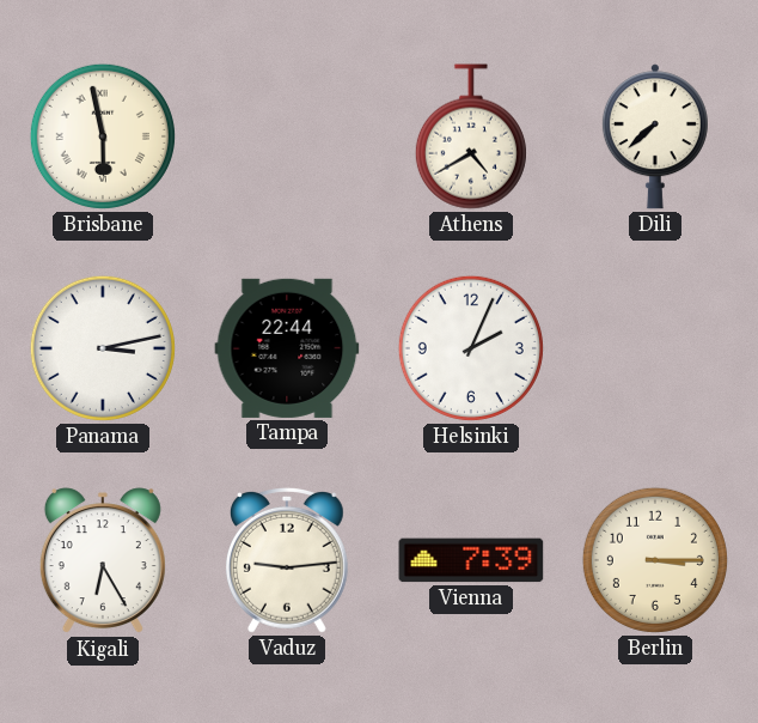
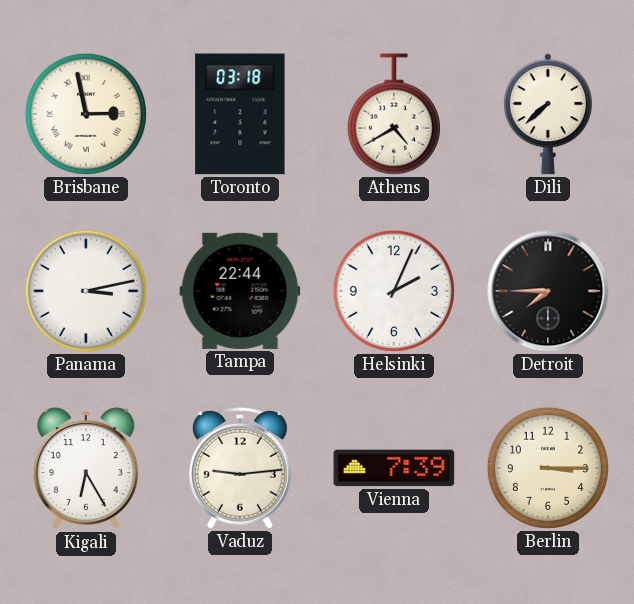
Brisbane: 5:58 -> 2:58
Toronto: none -> 03:18
Detroit: none -> 7:45
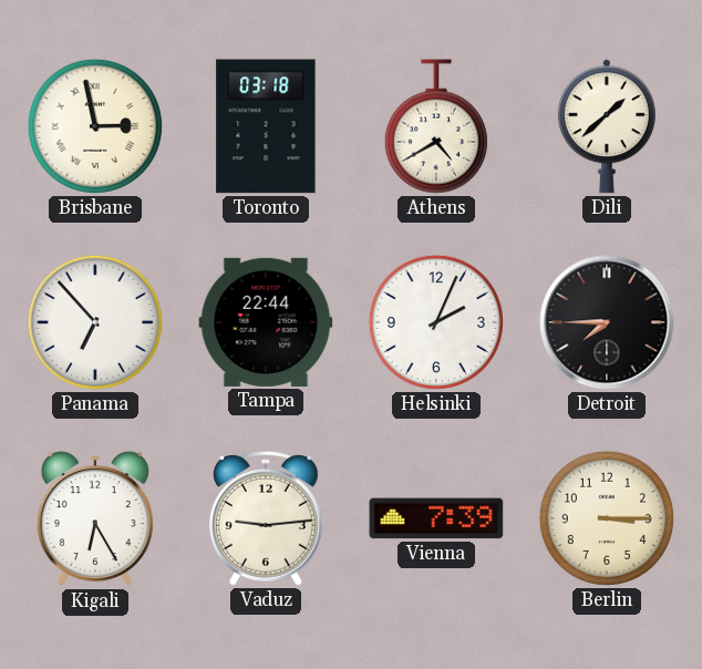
Dili: 7:38 -> 1:38
Panama: 3:13 -> 6:53
